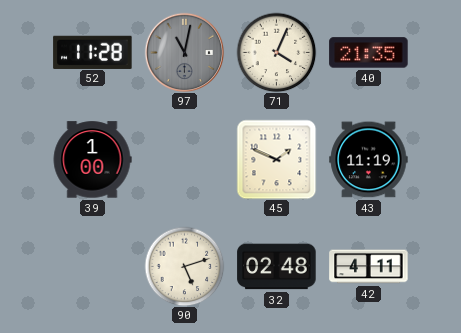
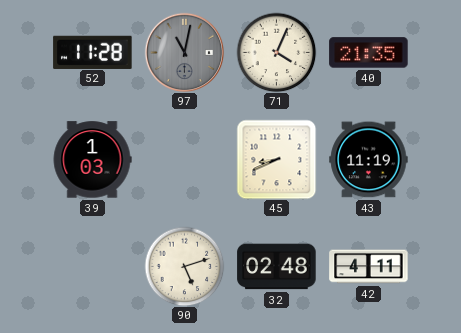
39: 1:00 -> 1:03
45: 1:49 -> 8:41
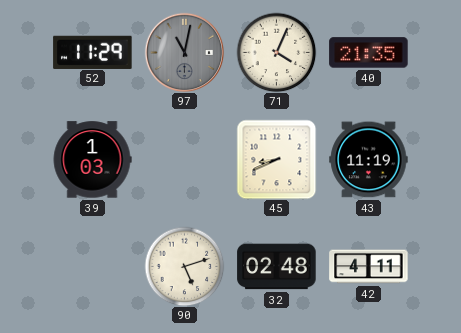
52: 11:28 -> 11:29
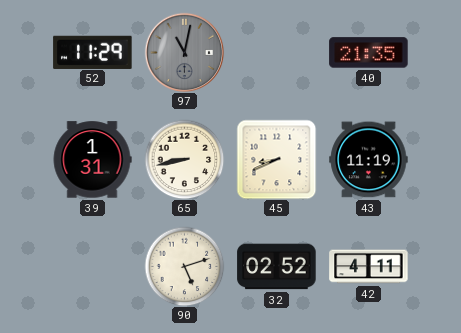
71: 4:04 -> none
39: 1:03 -> 1:31
65: none -> 8:43
32: 02:48 -> 02:52
